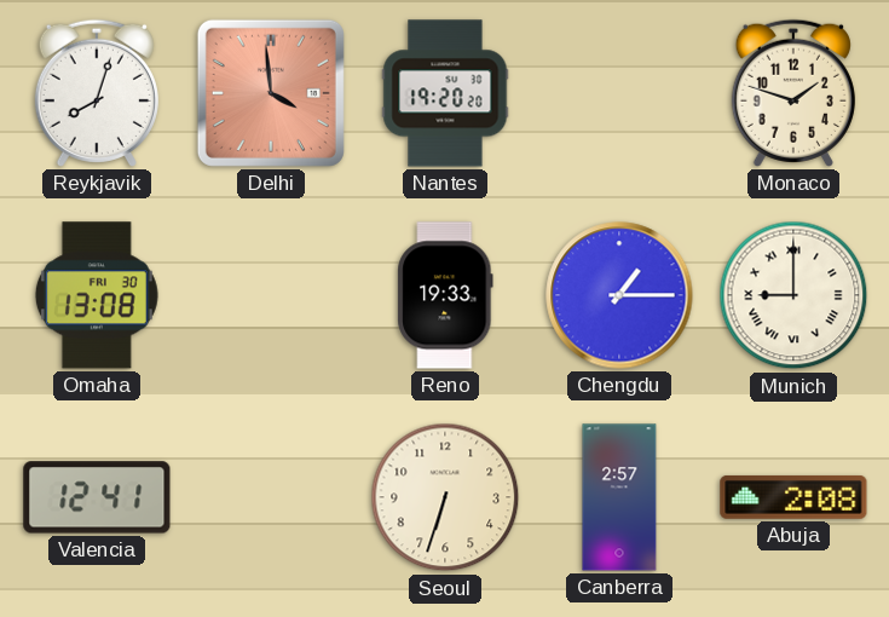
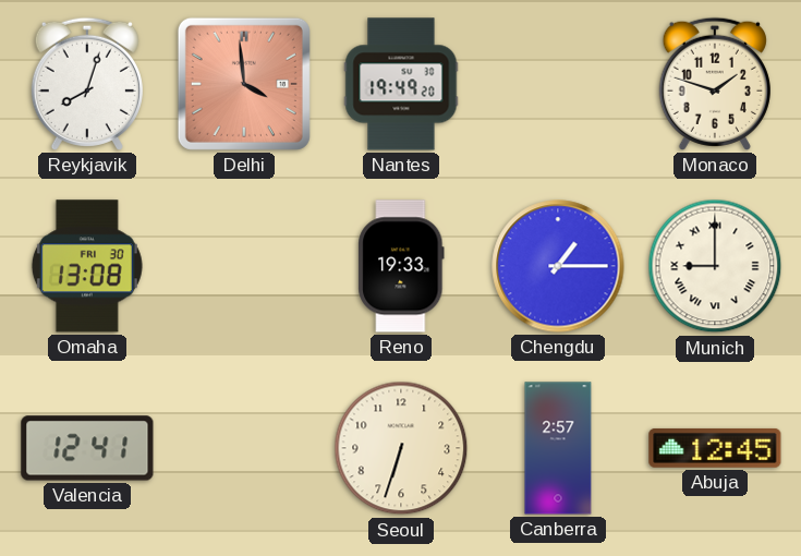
Nantes: 19:20 -> 19:49
Abuja: 2:08 -> 12:45
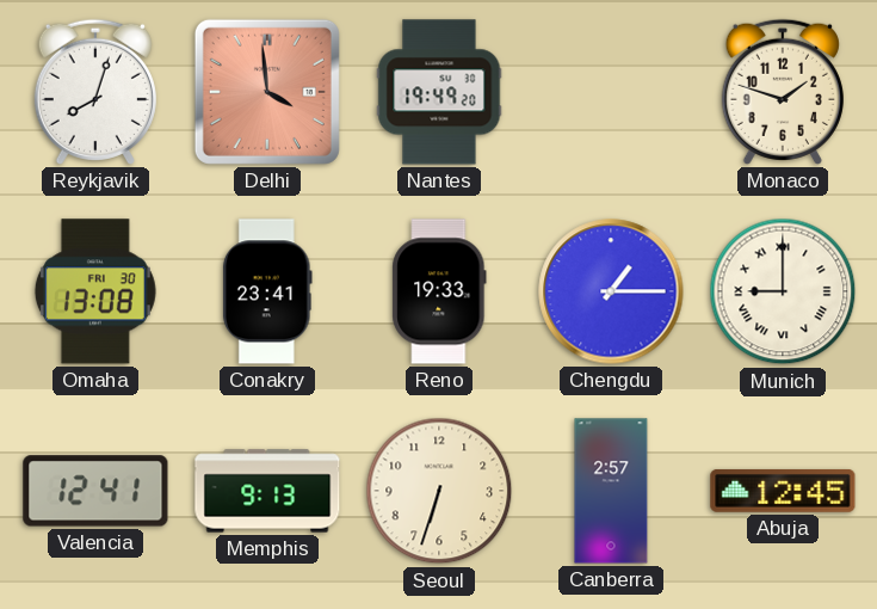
Conakry: none -> 23:41
Memphis: none -> 9:13
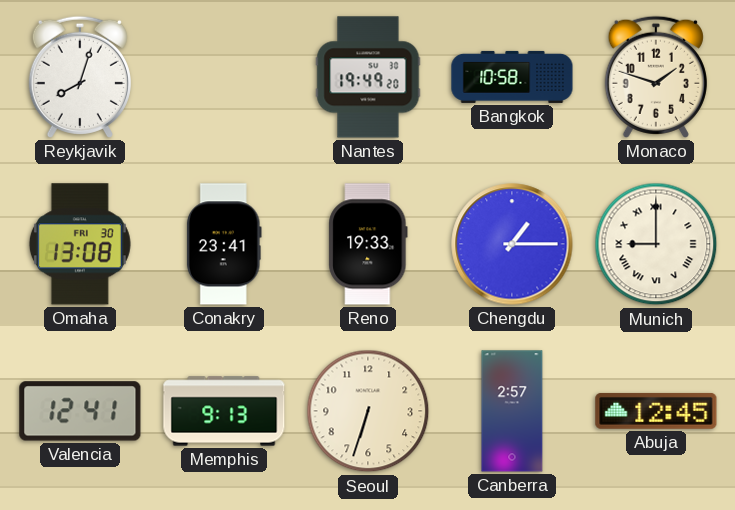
Delhi: 3:59 -> none
Bangkok: none -> 10:58
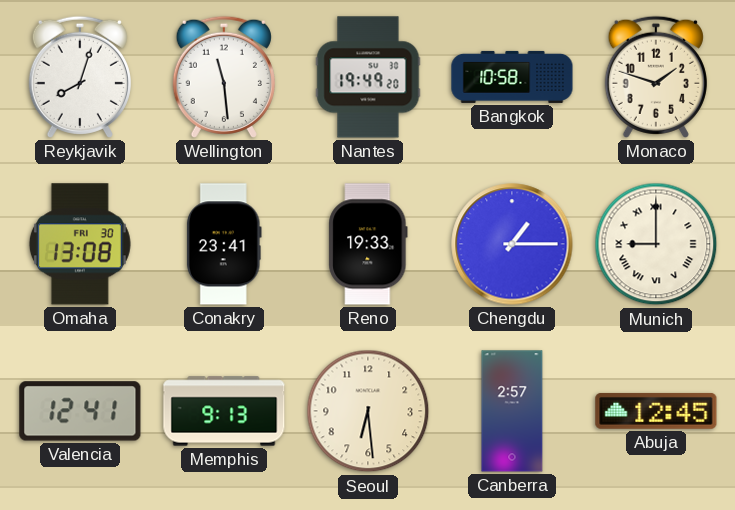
Wellington: none -> 11:29
Seoul: 6:33 -> 6:29
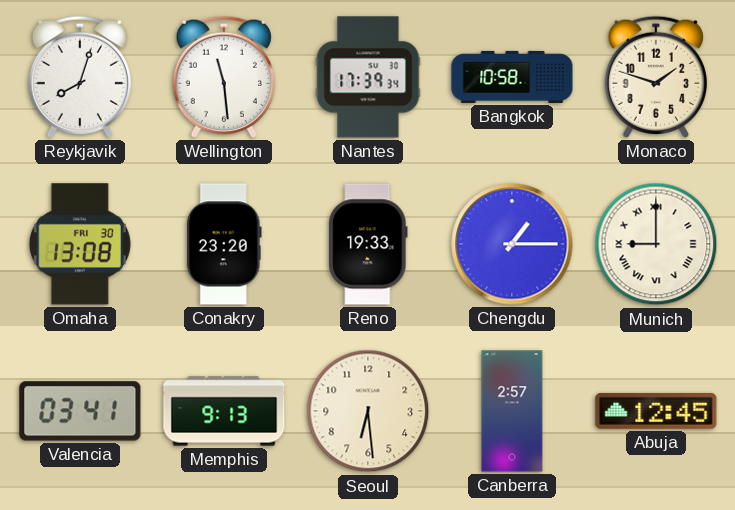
Nantes: 19:49 -> 17:39
Conakry: 23:41 -> 23:20
Valencia: 12:41 -> 03:41
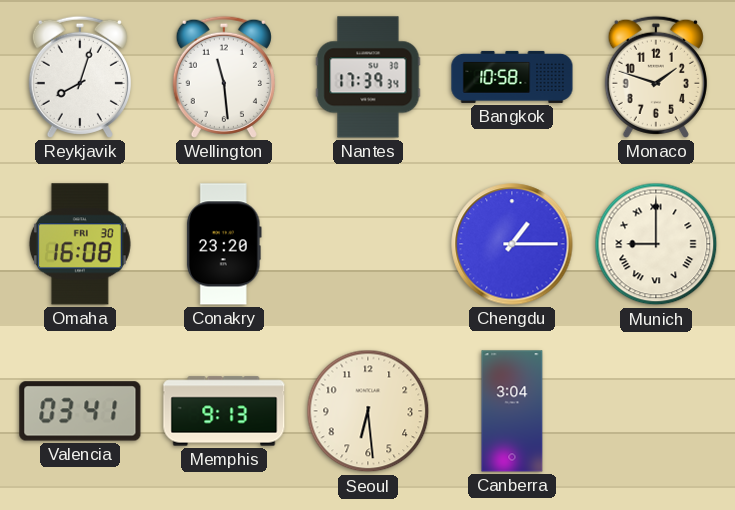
Omaha: 13:08 -> 16:08
Reno: 19:33 -> none
Canberra: 2:57 -> 3:04
Abuja: 12:45 -> none
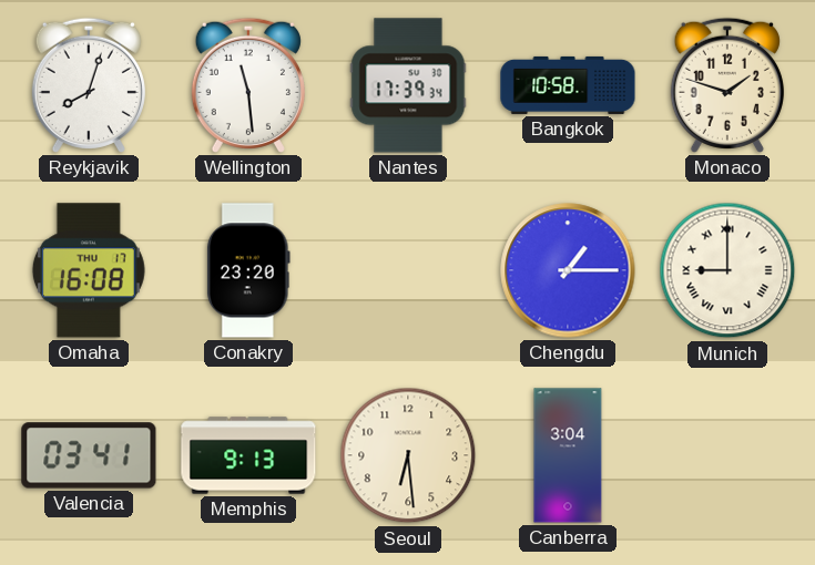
Omaha date: FRI 30 -> THU 17
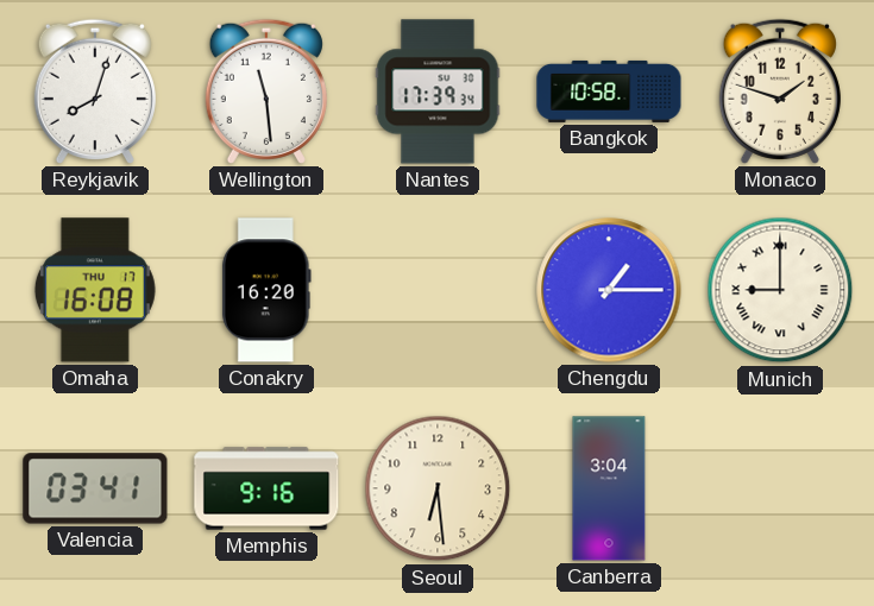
Conakry: 23:20 -> 16:20
Memphis: 9:13 -> 9:16
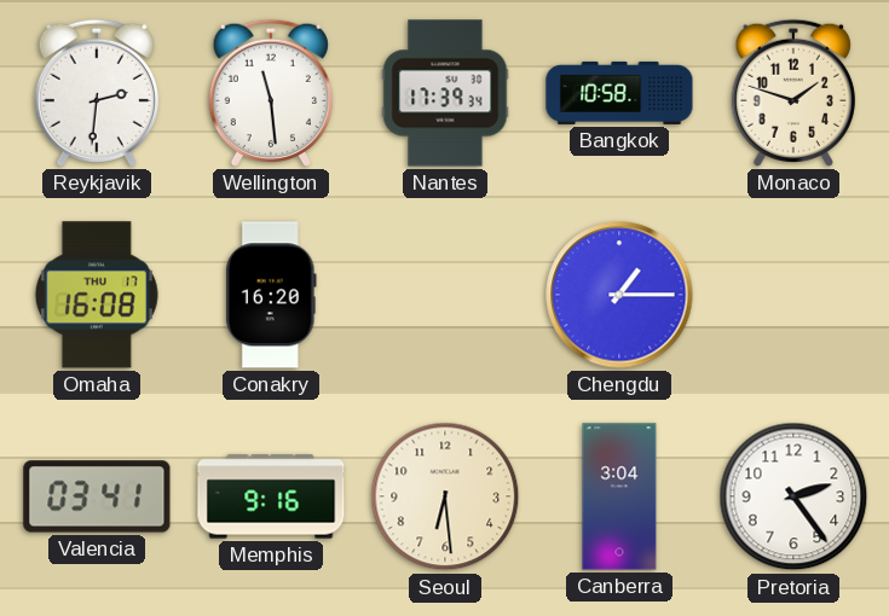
Reykjavik: 8:03 -> 2:31
Munich: 9:00 -> none
Pretoria: none -> 2:24
